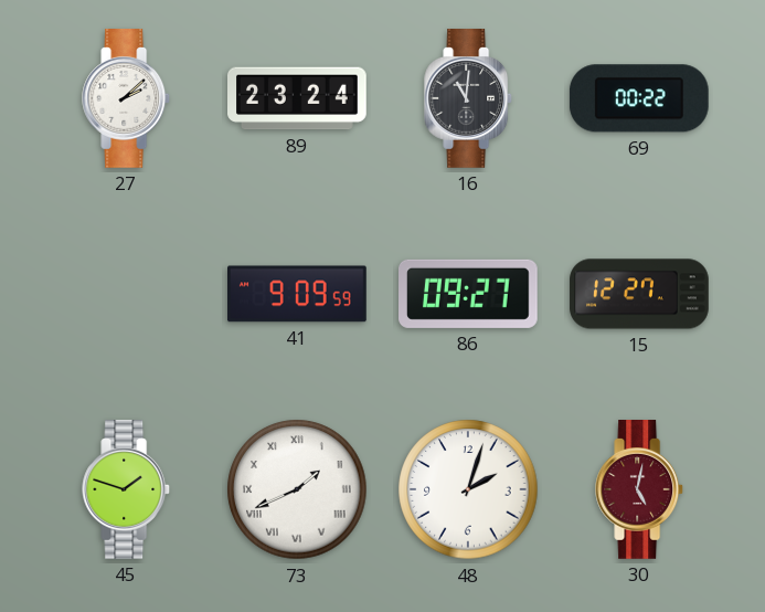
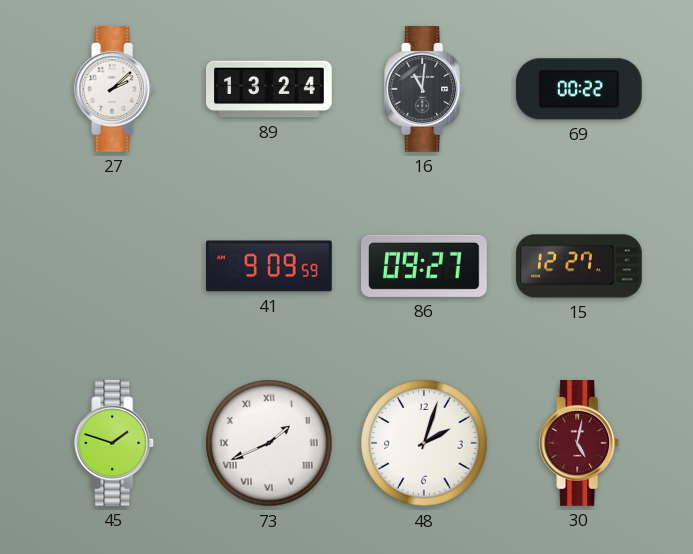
89: 23:24 -> 13:24
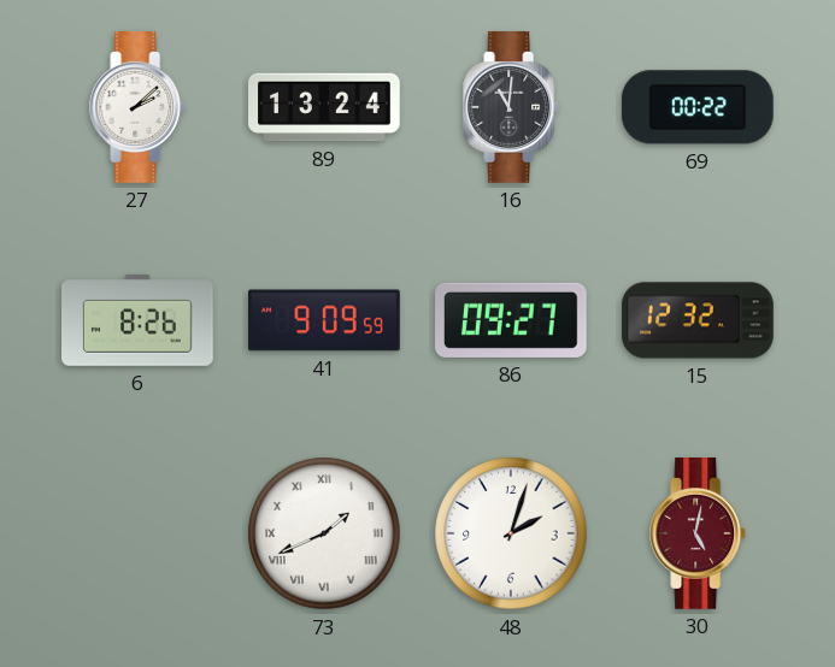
6: none -> 8:26
15: 12:27 -> 12:32
45: 1:48 -> none
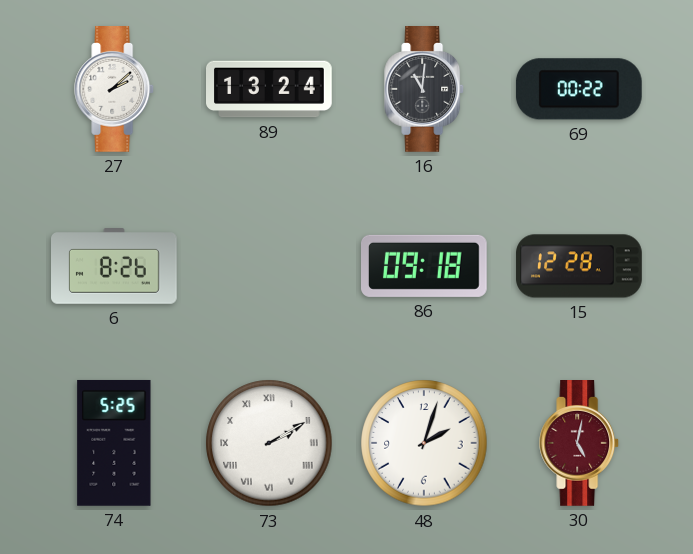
41: 9:09 -> none
86: 09:27 -> 09:18
15: 12:32 -> 12:28
74: none -> 5:25
73: 1:41 -> 2:10
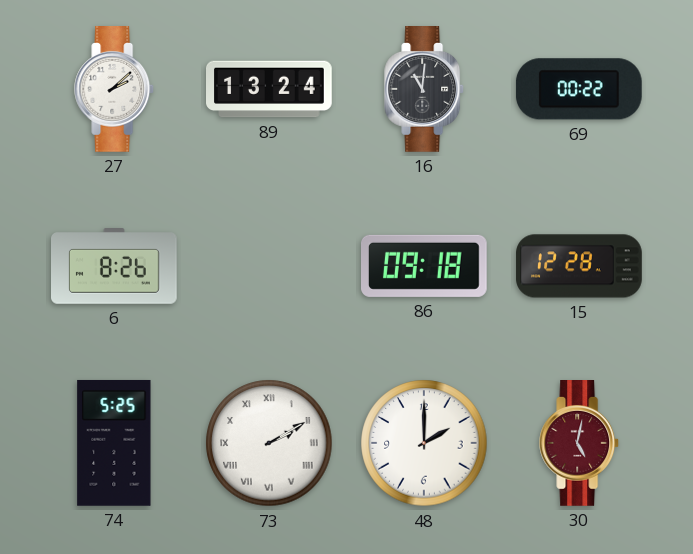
48: 2:03 -> 2:00
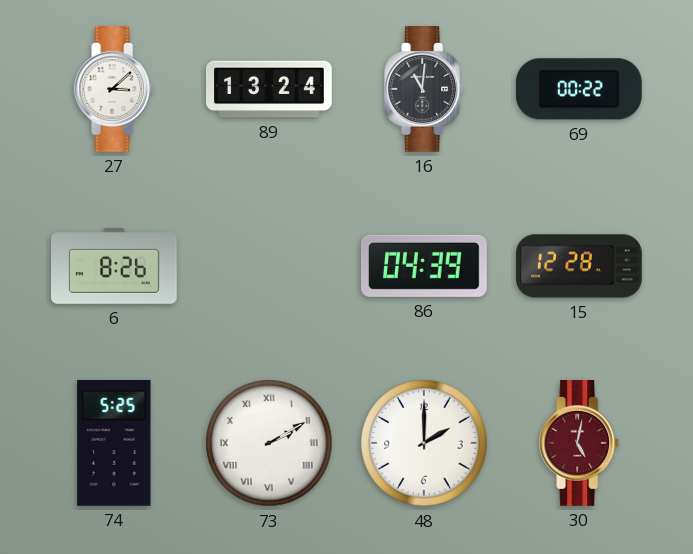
27: 2:08 -> 3:08
86: 09:18 -> 04:39
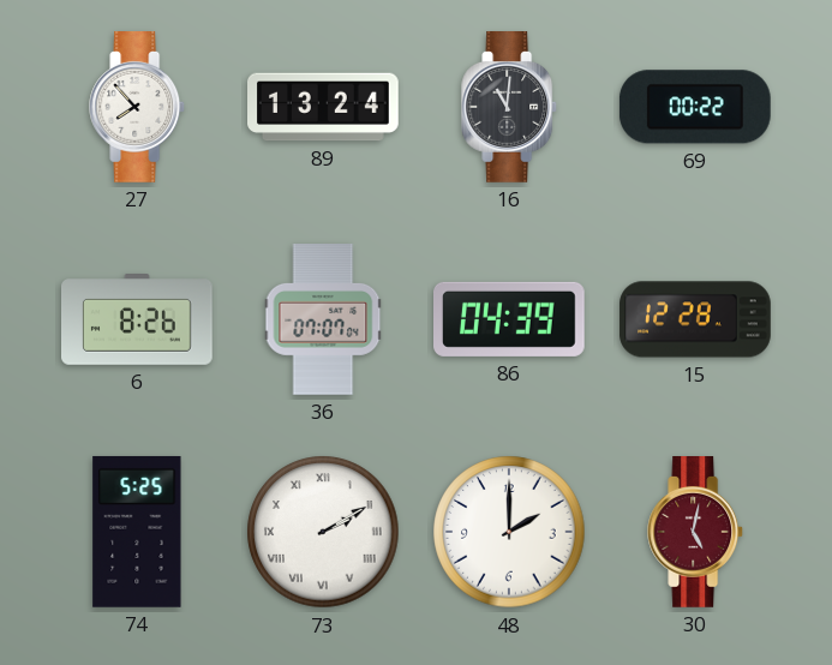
27: 3:08 -> 7:53
36: none -> 07:07
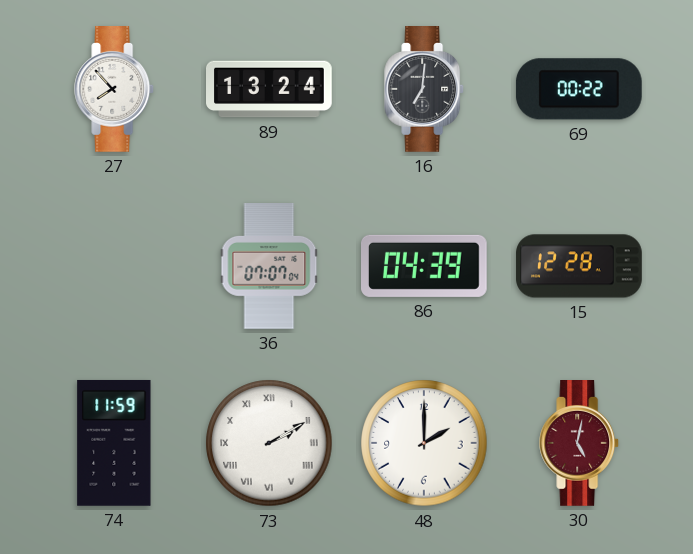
16: 11:01 -> 7:01
6: 8:26 -> none
74: 5:25 -> 11:59
